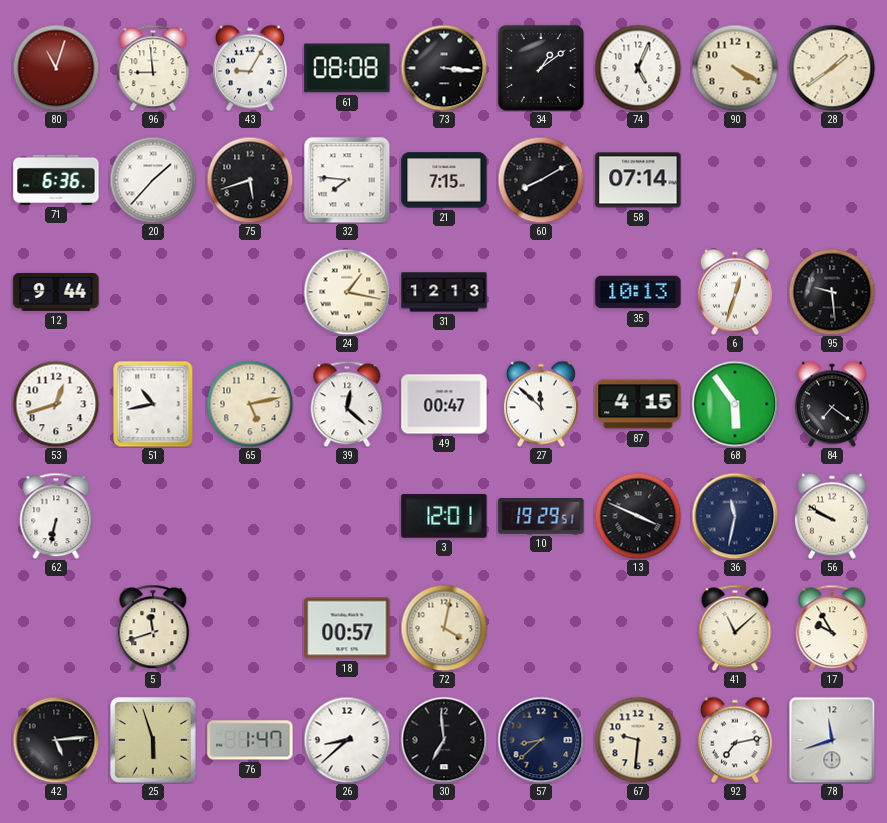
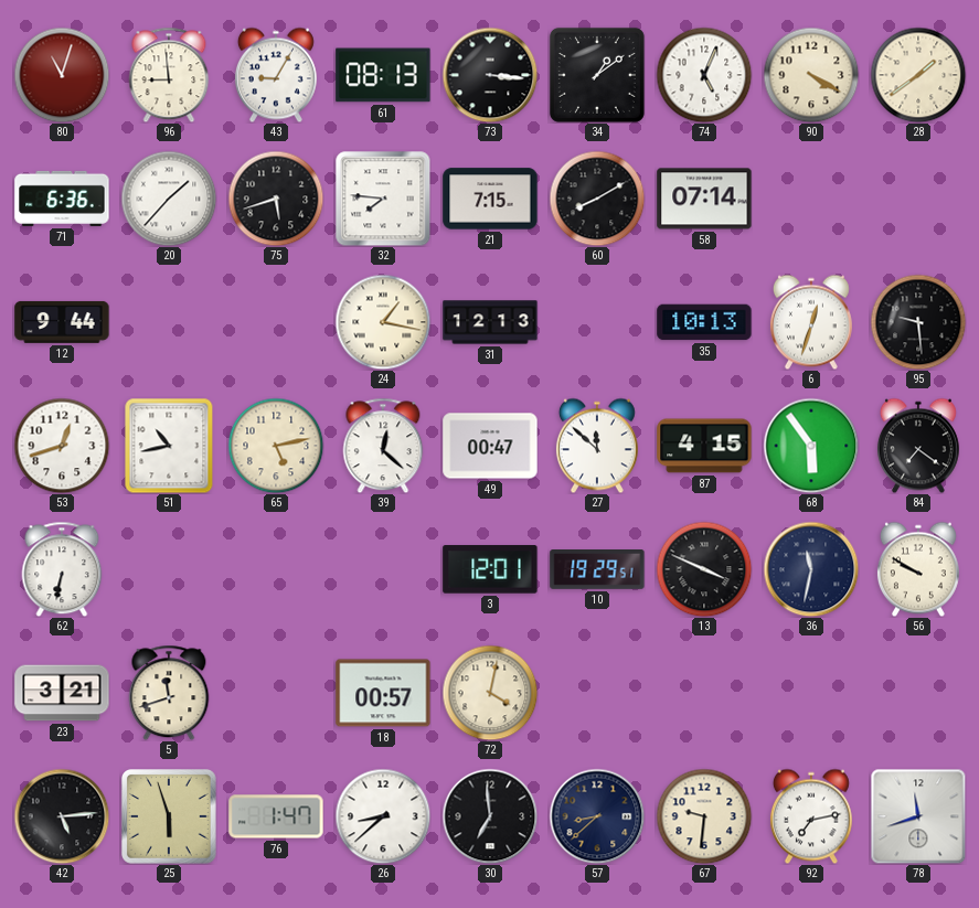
61: 08:08 -> 08:13
23: none -> 3:21
41: 11:08 -> none
17: 9:55 -> none
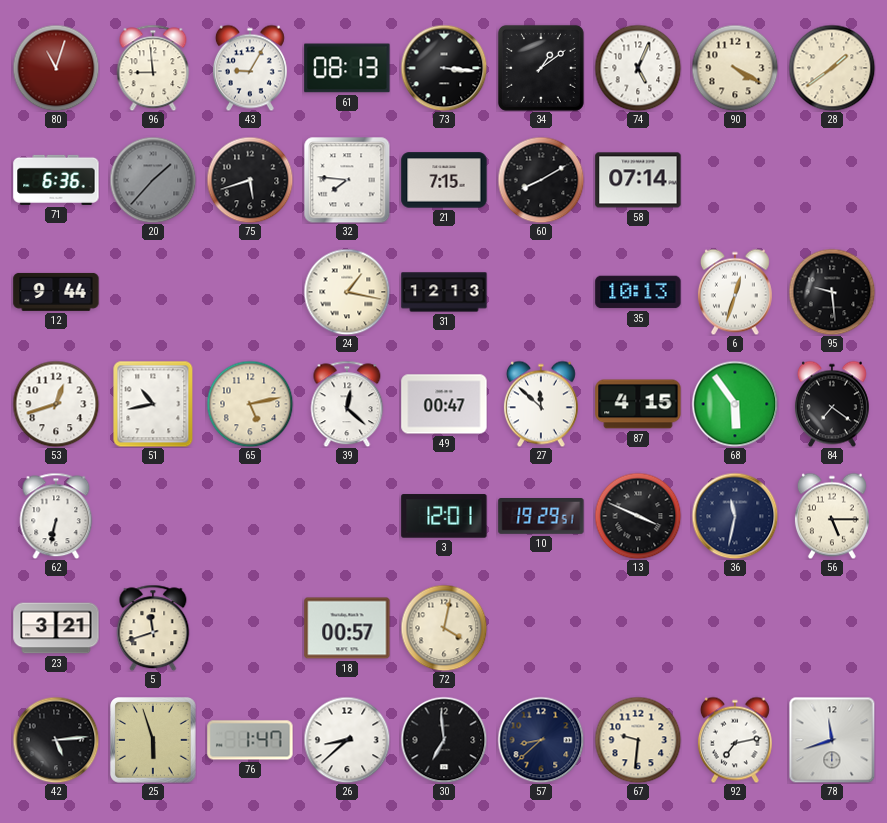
20 dial: white -> grey
56: 9:50 -> 5:15
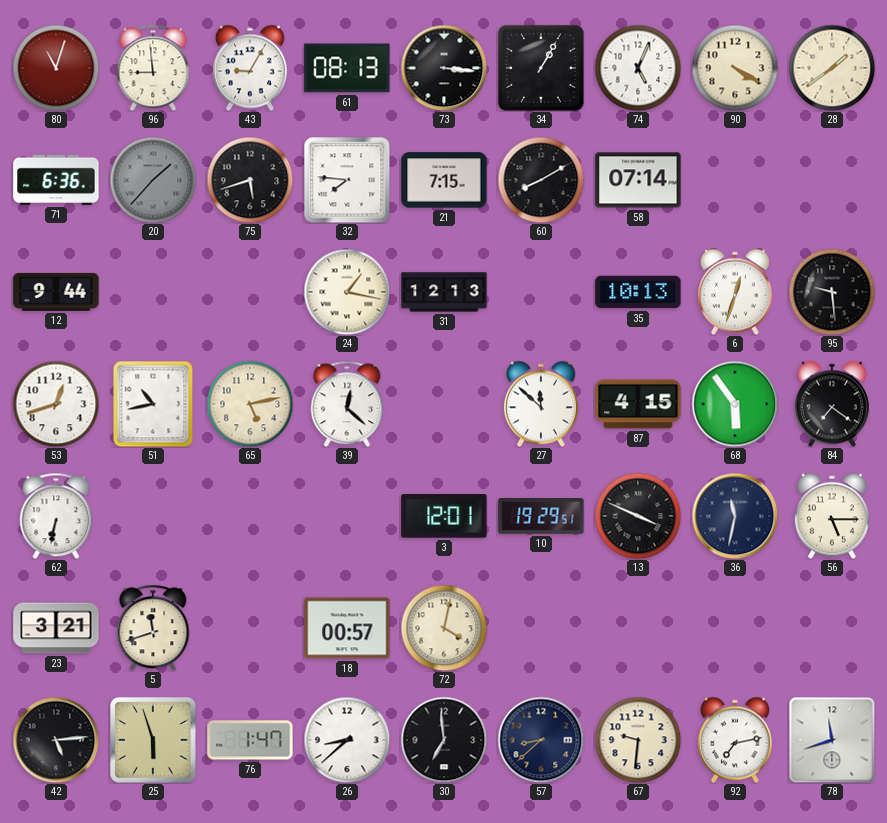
34: 1:09 -> 1:05
49: 00:47 -> none
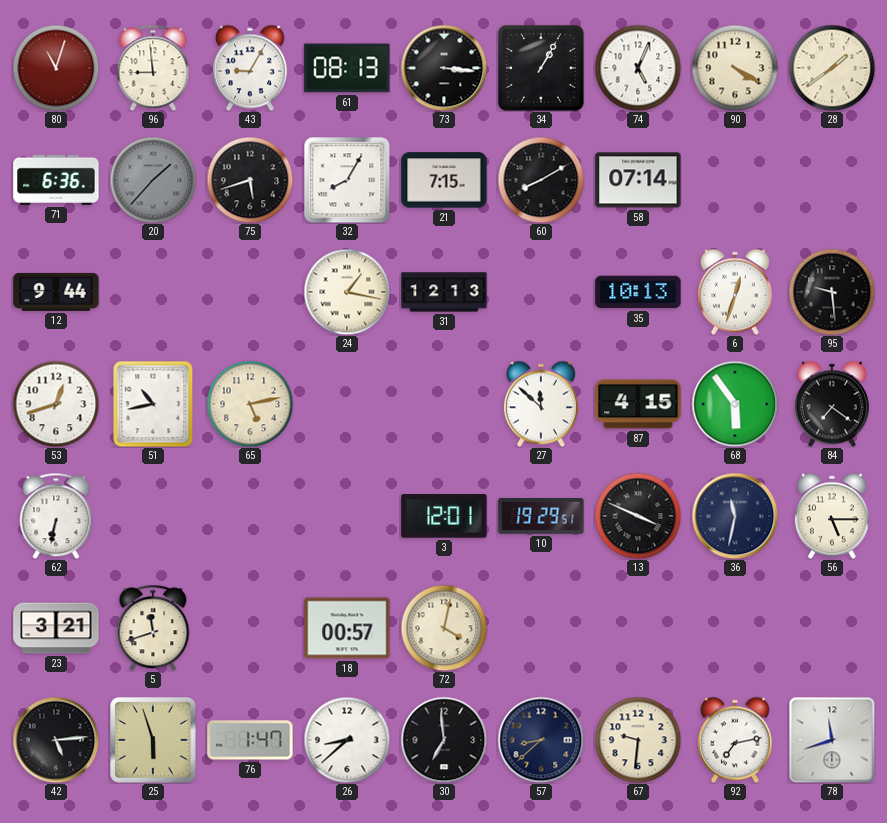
32: 7:46 -> 8:05
39: 12:22 -> none
